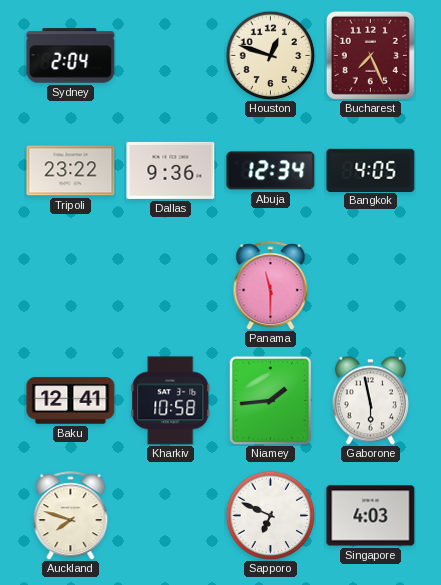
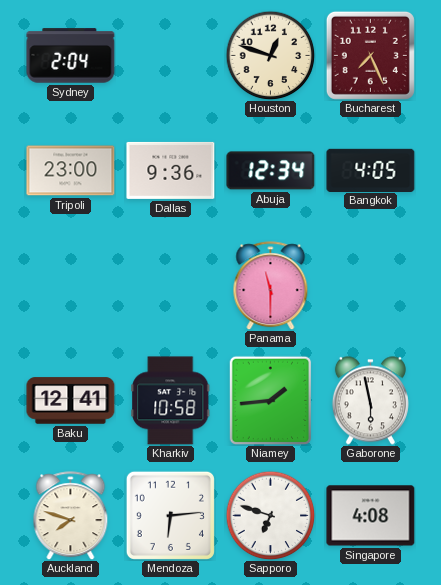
Tripoli: 23:22 -> 23:00
Mendoza: none -> 6:14
Sapporo: 6:49 -> 6:48
Singapore: 4:03 -> 4:08
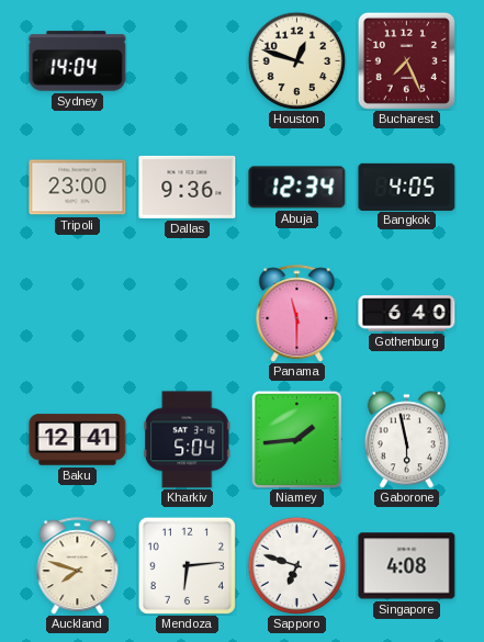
Sydney: 2:04 -> 14:04
Gothenburg: none -> 6:40
Kharkiv: 10:58 -> 5:04
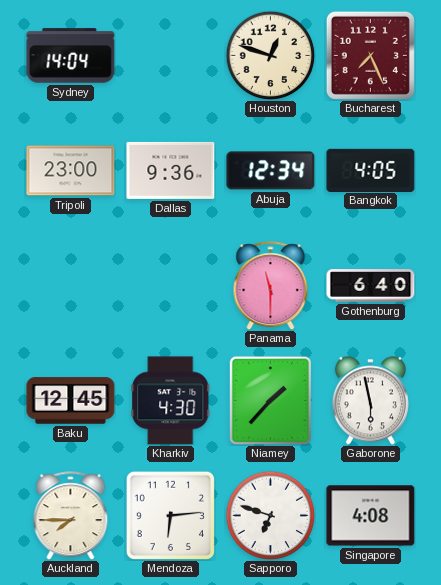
Baku: 12:41 -> 12:45
Kharkiv: 5:04 -> 4:30
Niamey: 1:44 -> 1:37
Auckland: 7:48 -> 7:45
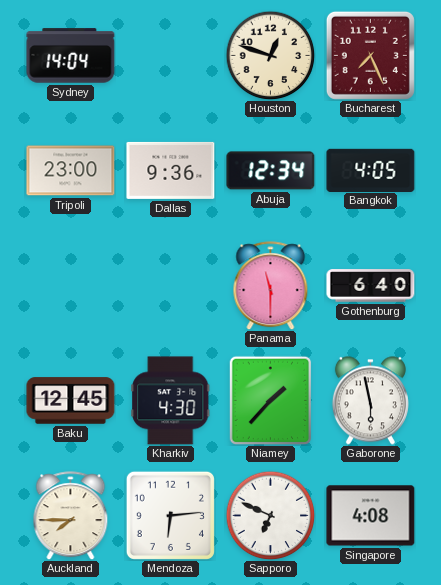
Sapporo: 6:48 -> 6:49
